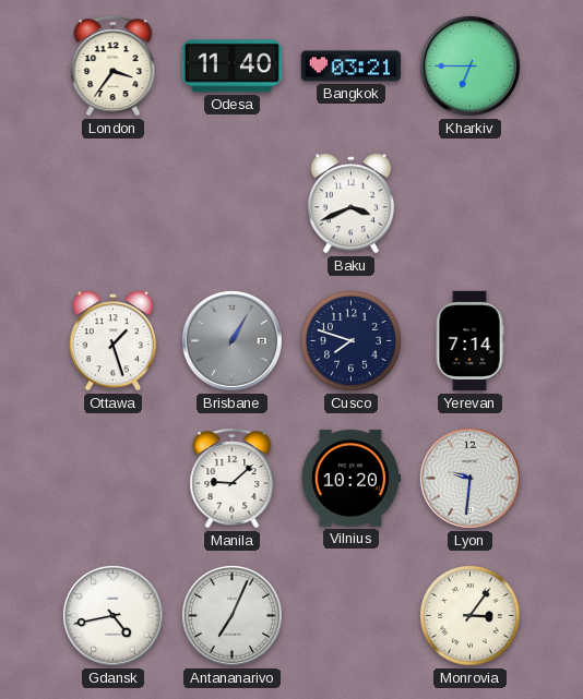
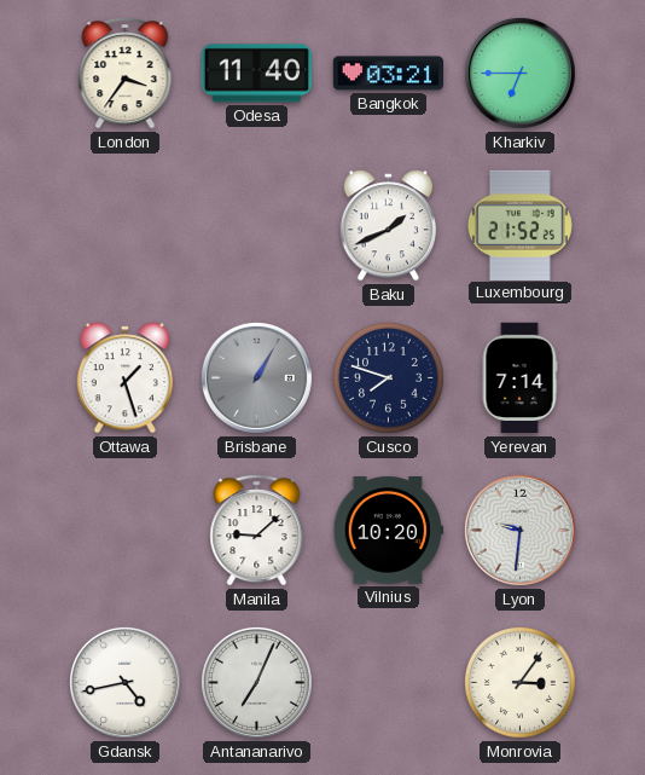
Baku: 3:41 -> 1:41
Luxembourg: none -> 21:52
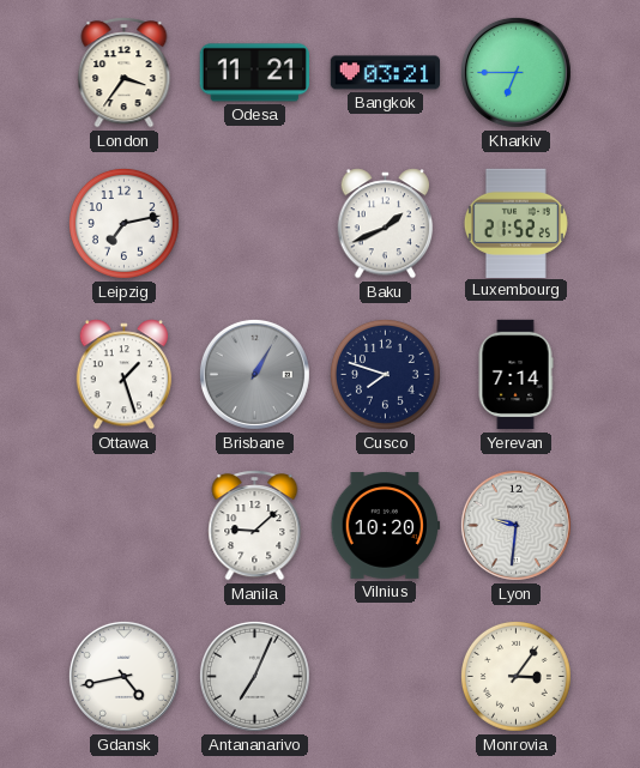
Odesa: 11:40 -> 11:21
Leipzig: none -> 7:13
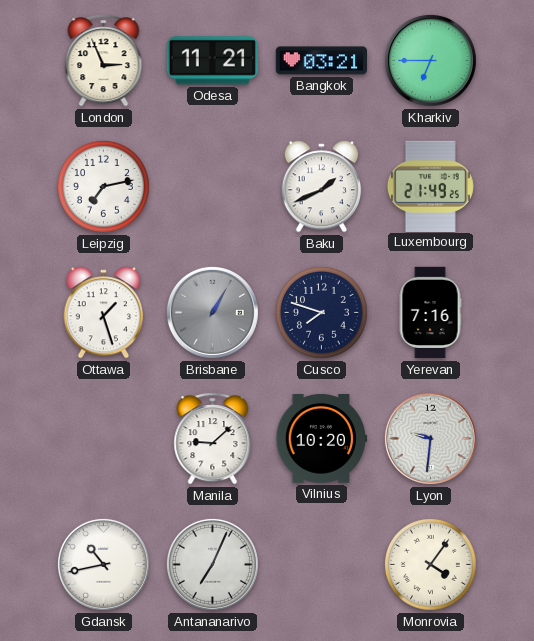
London: 3:36 -> 2:56
Luxembourg: 21:52 -> 21:49
Yerevan: 7:14 -> 7:16
Gdansk: 4:43 -> 10:43
Monrovia: 3:06 -> 4:06
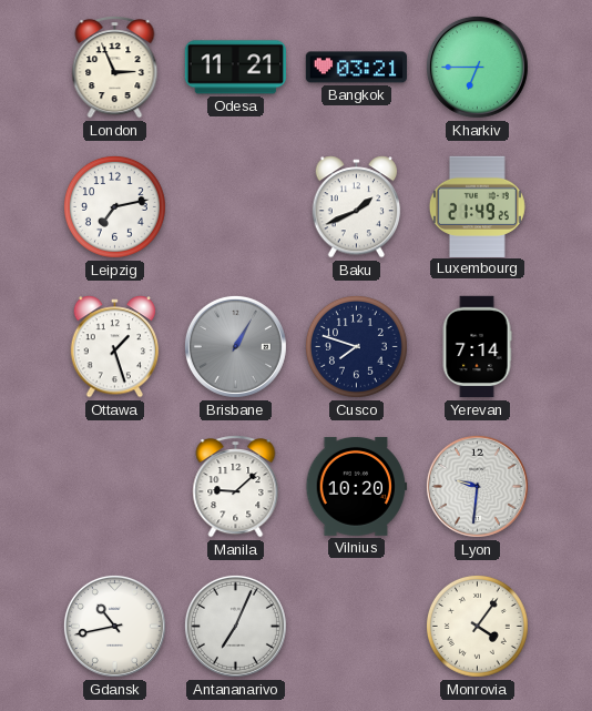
Yerevan: 7:16 -> 7:14
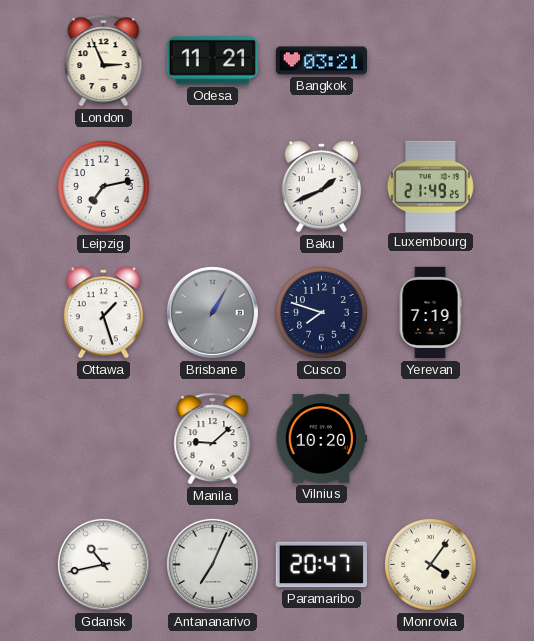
Kharkiv: 6:45 -> none
Yerevan: 7:14 -> 7:19
Lyon: 9:31 -> none
Paramaribo: none -> 20:47
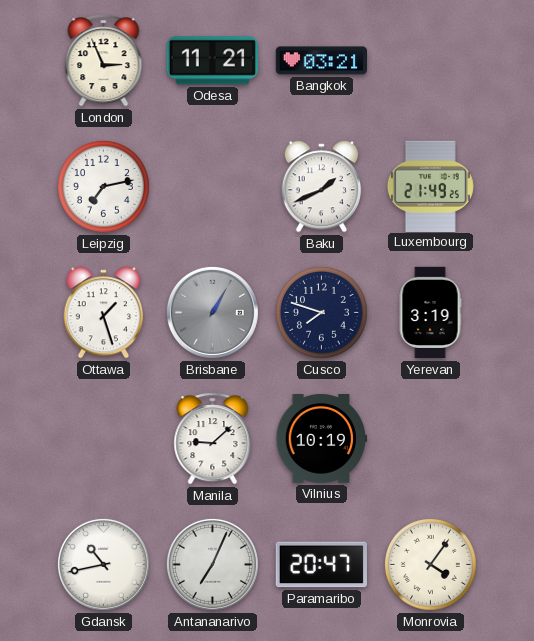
Yerevan: 7:19 -> 3:19
Vilnius: 10:20 -> 10:19
